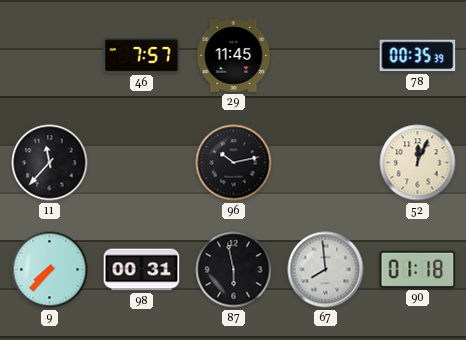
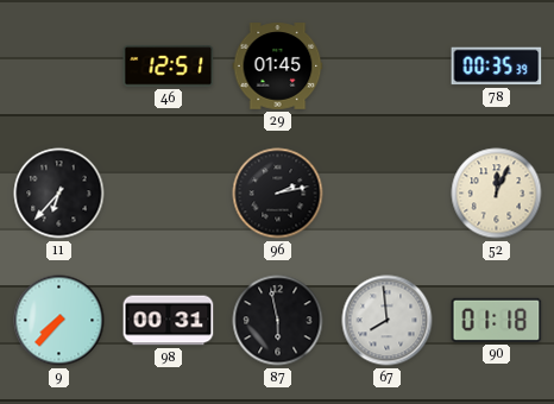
46: 7:57 -> 12:51
29: 11:45 -> 01:45
11: 11:37 -> 6:37
96: 10:13 -> 2:13
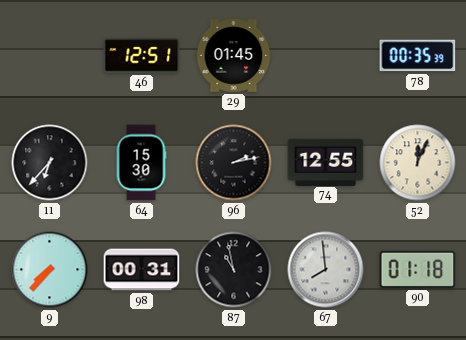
64: none -> 15:30
74: none -> 12:55
87: 5:58 -> 10:58
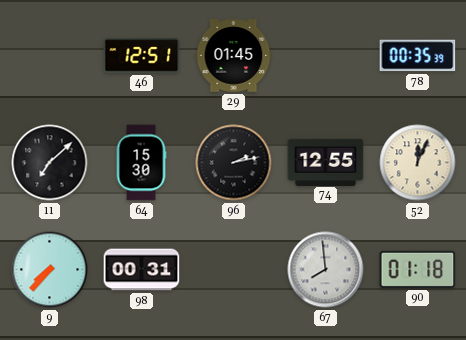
11: 6:37 -> 7:08
87: 10:58 -> none
